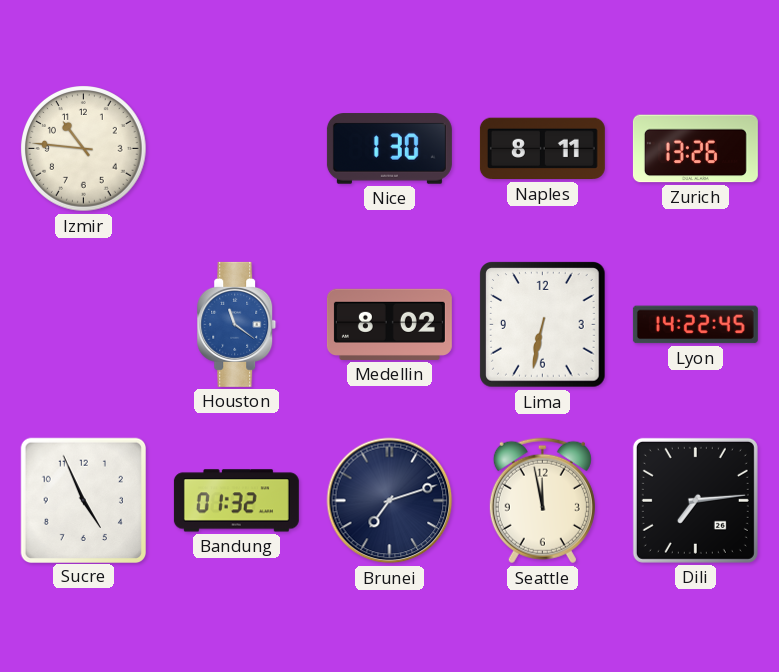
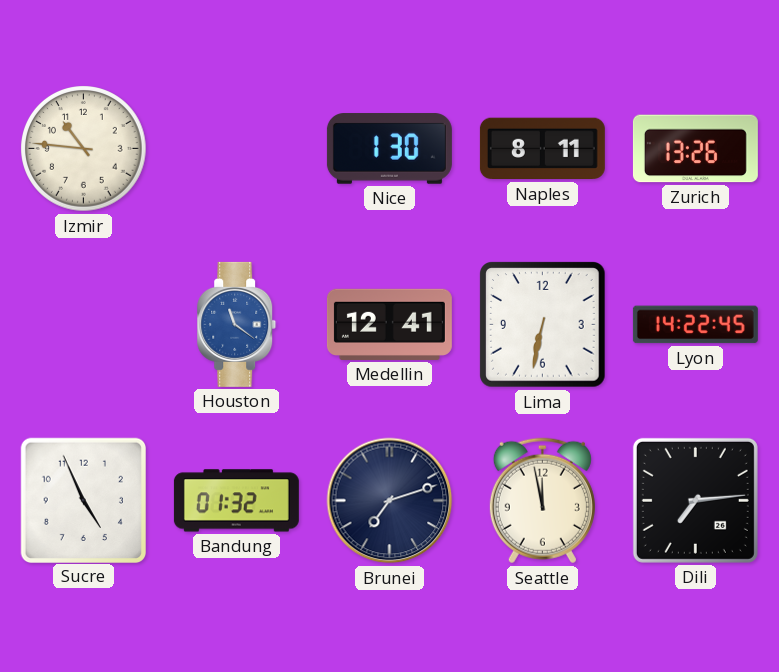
Medellin: 8:02 -> 12:41
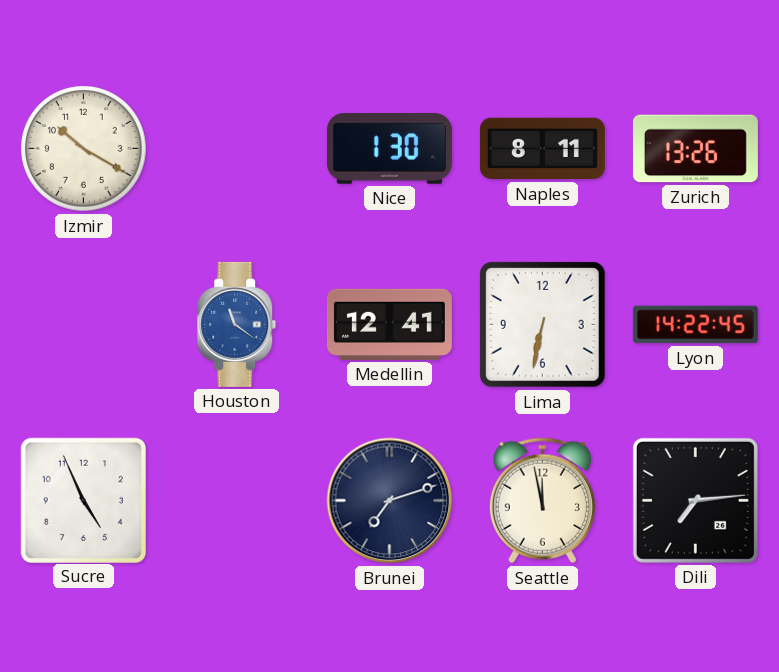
Izmir: 10:46 -> 10:20
Bandung: 01:32 -> none
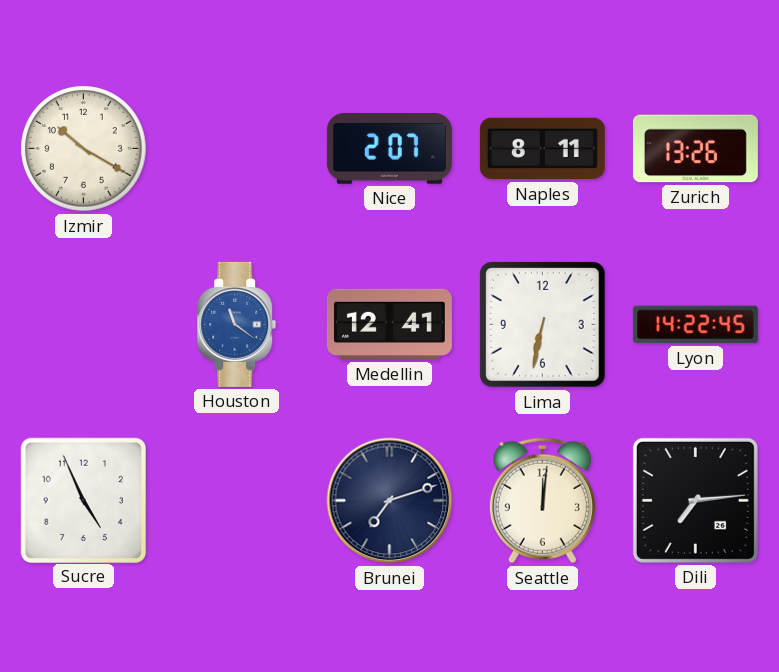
Nice: 1:30 -> 2:07
Seattle: 11:58 -> 12:01
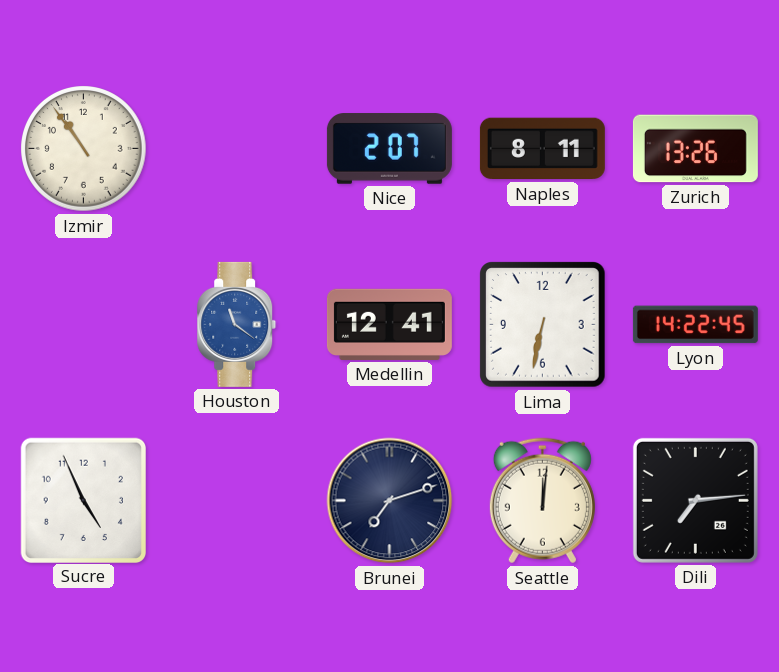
Izmir: 10:20 -> 10:54
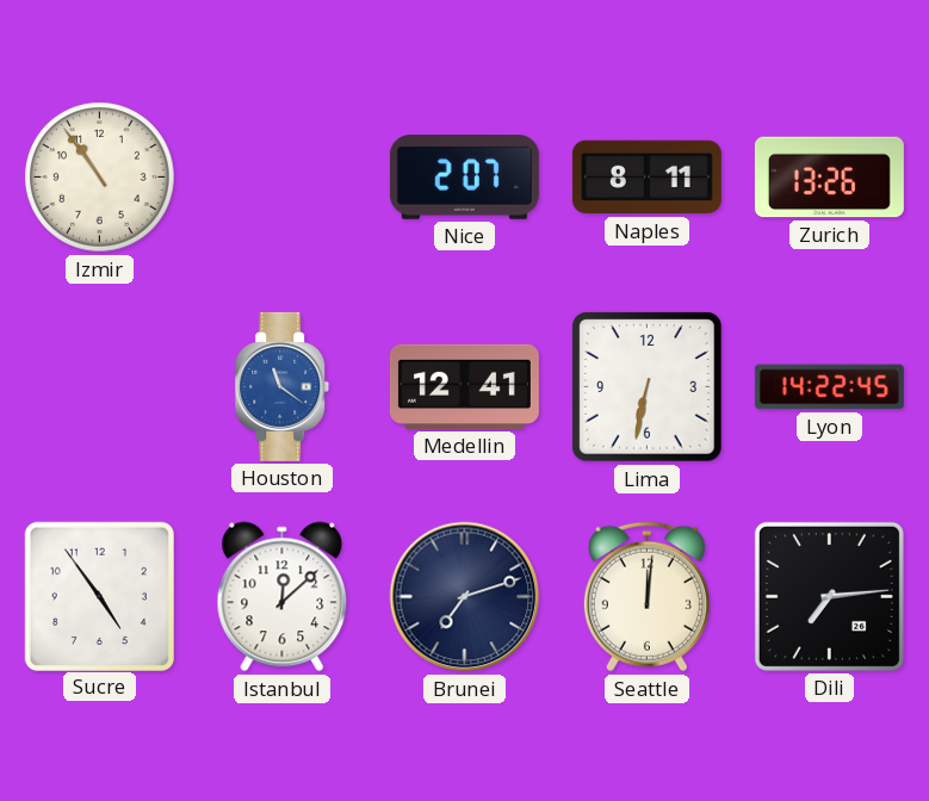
Sucre: 4:56 -> 4:54
Istanbul: none -> 12:08
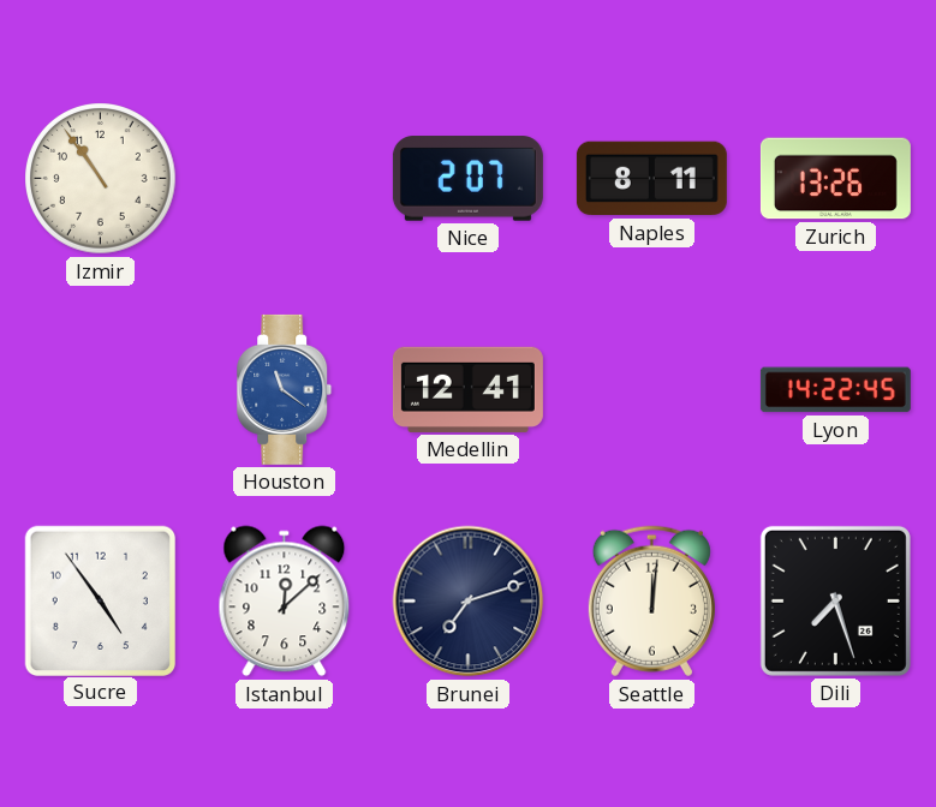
Lima: 6:32 -> none
Dili: 7:14 -> 7:27
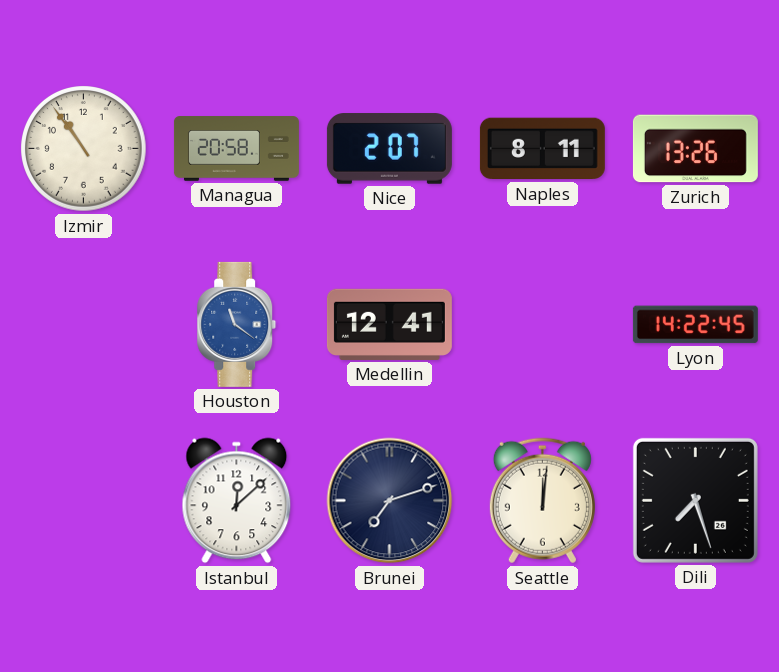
Managua: none -> 20:58
Sucre: 4:54 -> none
